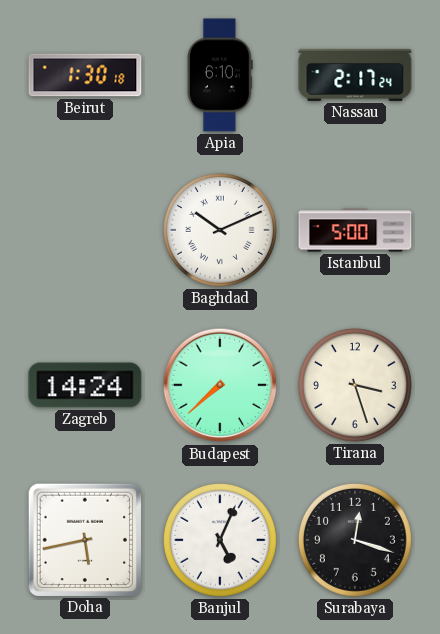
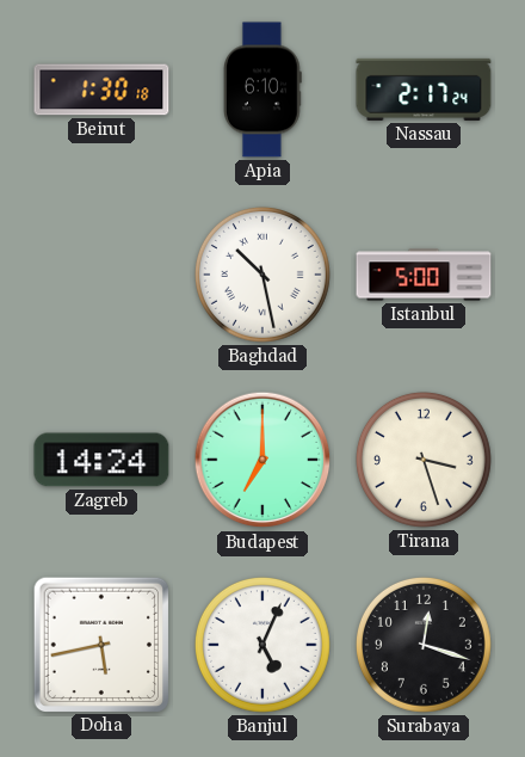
Baghdad: 10:11 -> 10:28
Budapest: 7:38 -> 7:00
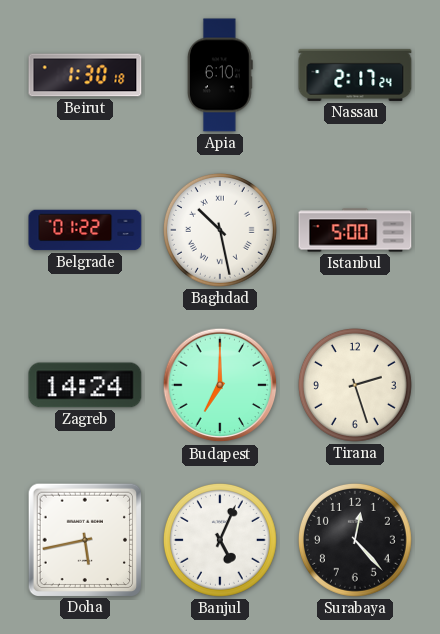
Belgrade: none -> 01:22
Tirana: 3:27 -> 2:27
Surabaya: 12:18 -> 12:23
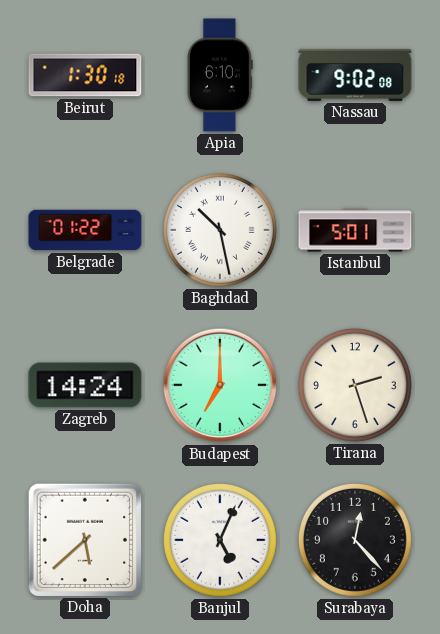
Nassau: 2:17 -> 9:02
Istanbul: 5:00 -> 5:01
Doha: 5:43 -> 5:38
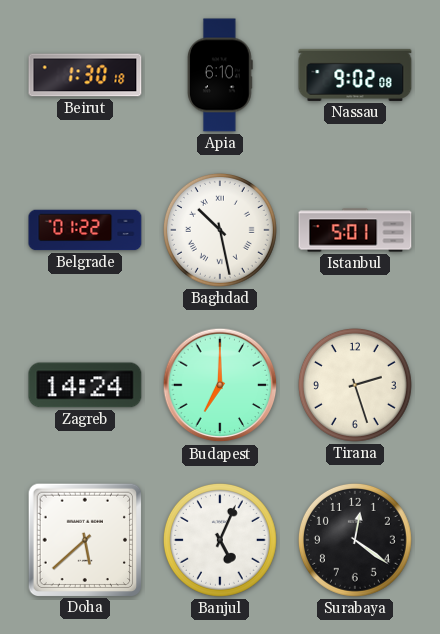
Surabaya: 12:23 -> 12:21
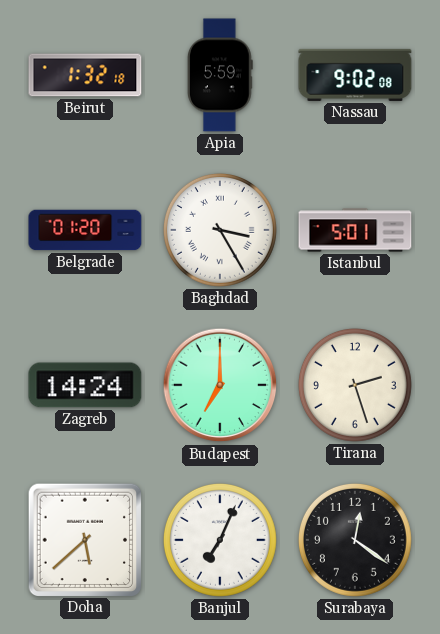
Beirut: 1:30 -> 1:32
Apia: 6:10 -> 5:59
Belgrade: 01:22 -> 01:20
Baghdad: 10:28 -> 3:25
Banjul: 5:04 -> 7:04
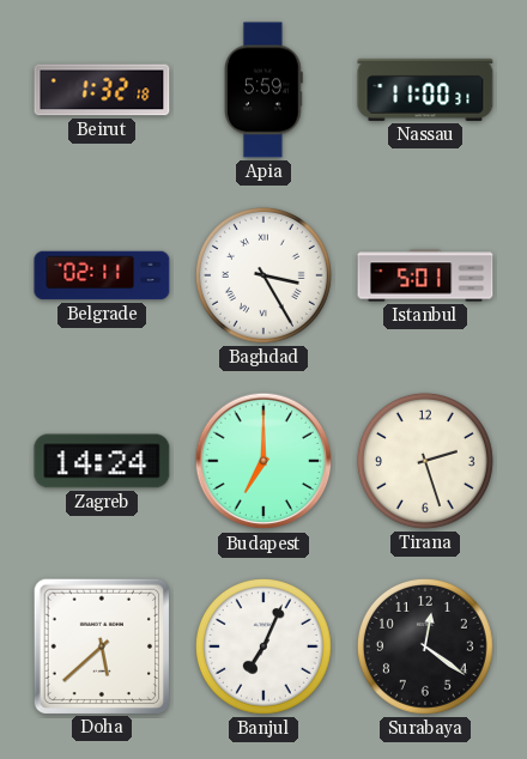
Nassau: 9:02 -> 11:00
Belgrade: 01:20 -> 02:11
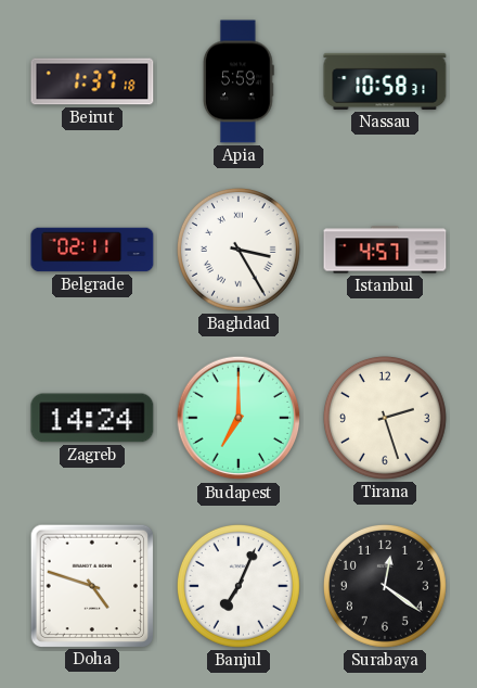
Beirut: 1:32 -> 1:37
Nassau: 11:00 -> 10:58
Istanbul: 5:01 -> 4:57
Doha: 5:38 -> 4:48
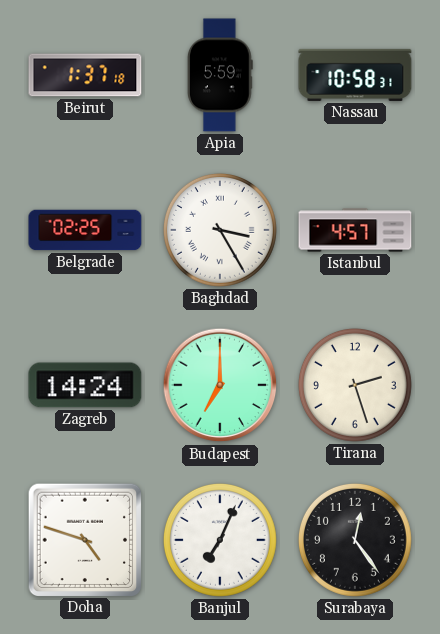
Belgrade: 02:11 -> 02:25
Surabaya: 12:21 -> 12:24
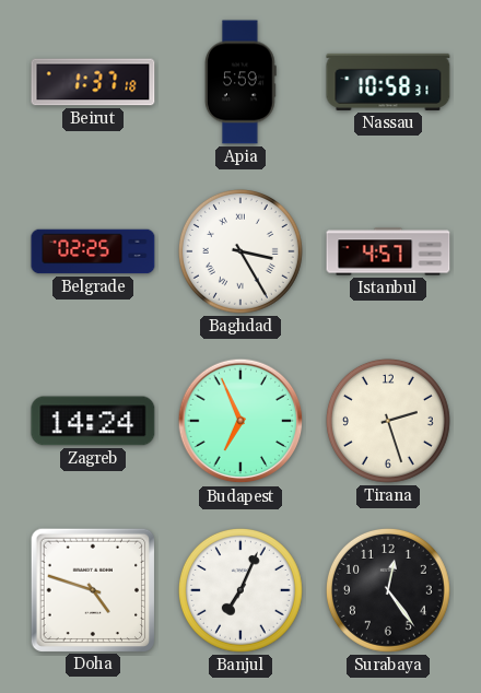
Budapest: 7:00 -> 6:56
